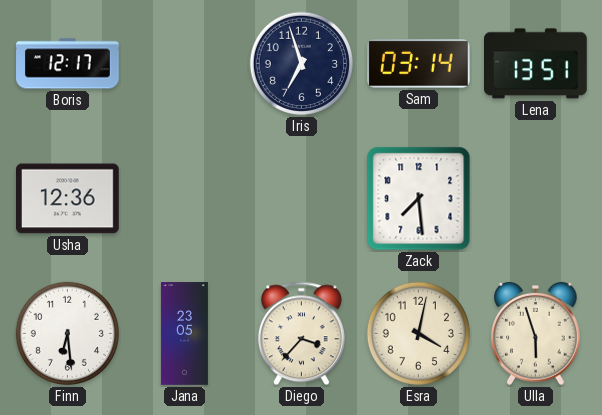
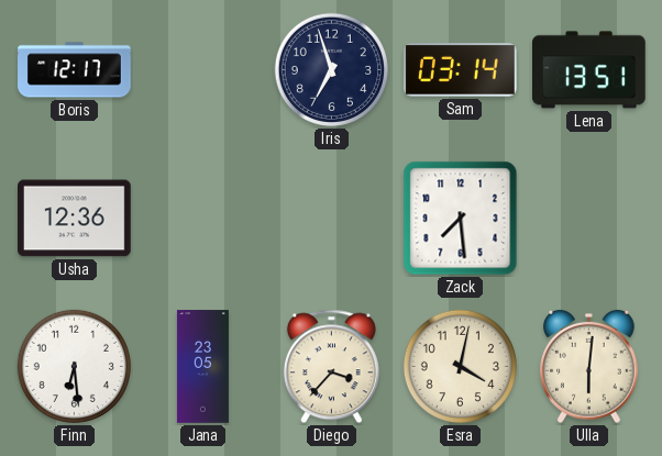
Ulla: 5:57 -> 6:01
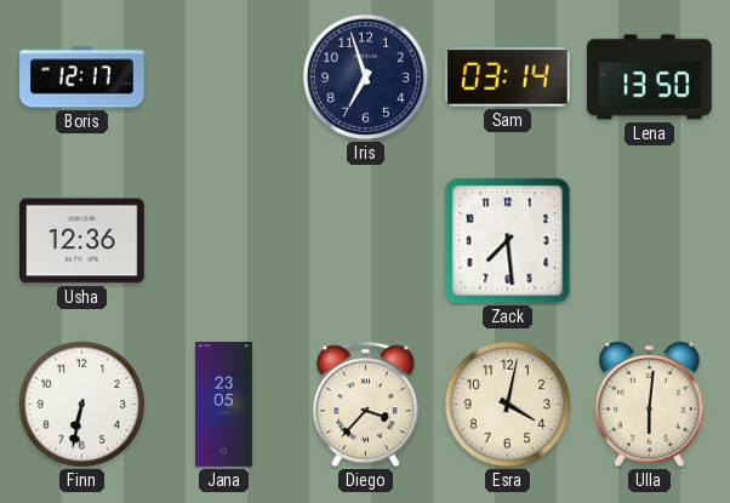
Lena: 13:51 -> 13:50
Finn: 6:29 -> 6:32
